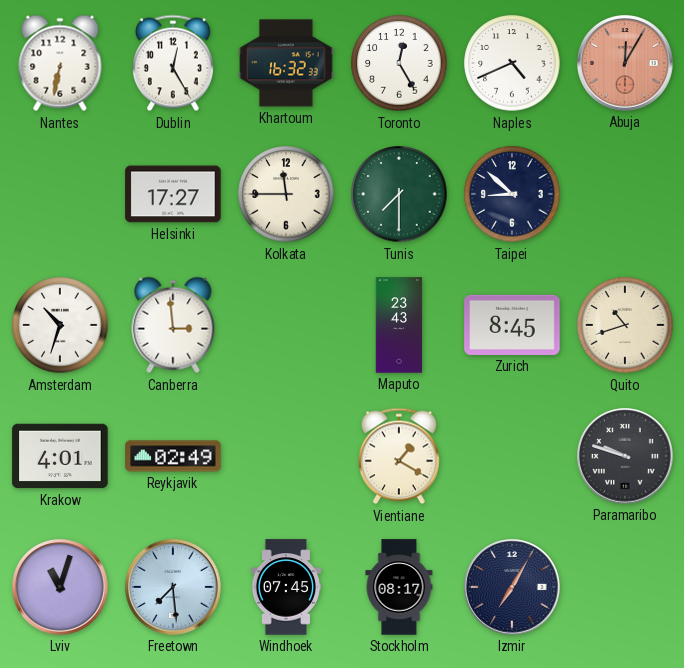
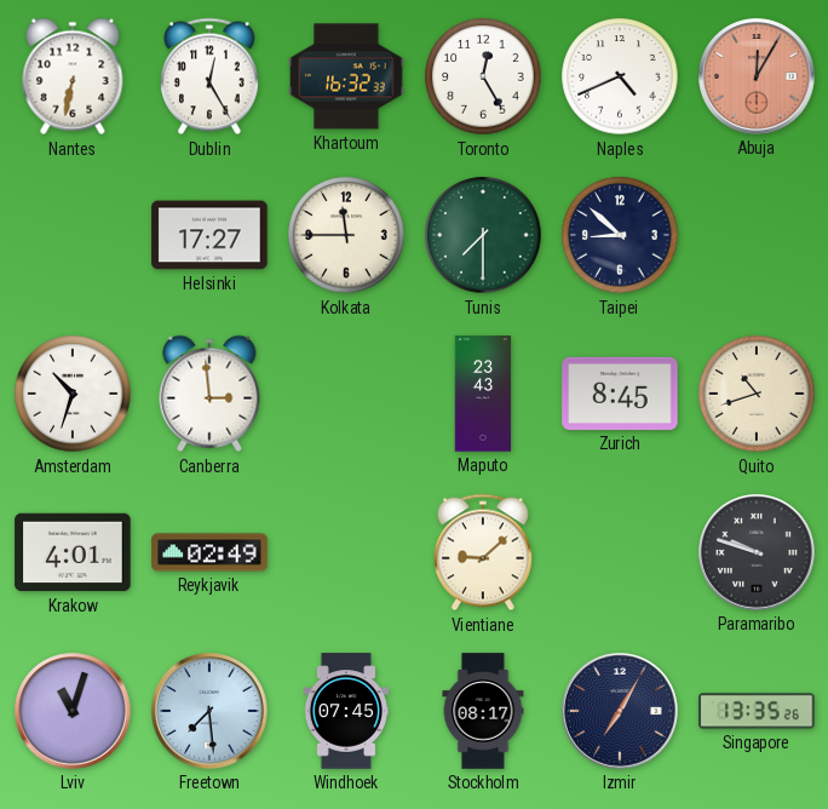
Vientiane: 1:20 -> 9:08
Singapore: none -> 13:35
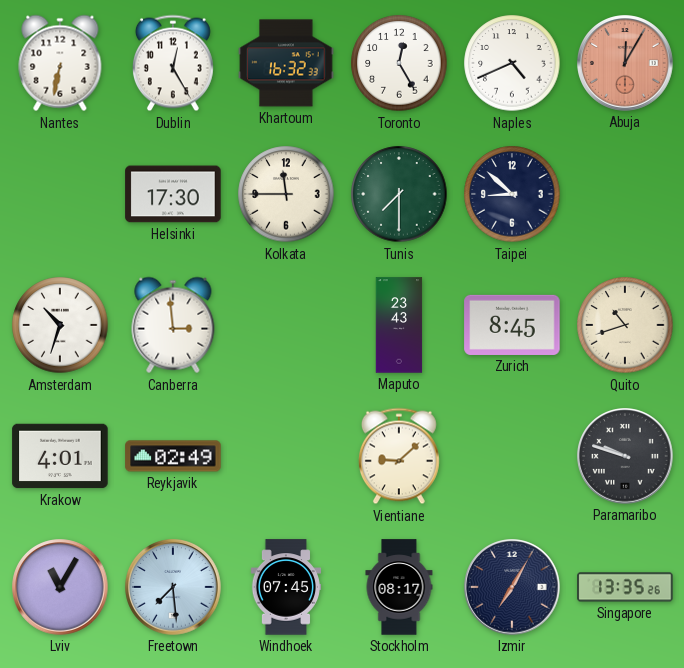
Helsinki: 17:27 -> 17:30
Lviv: 11:03 -> 11:05
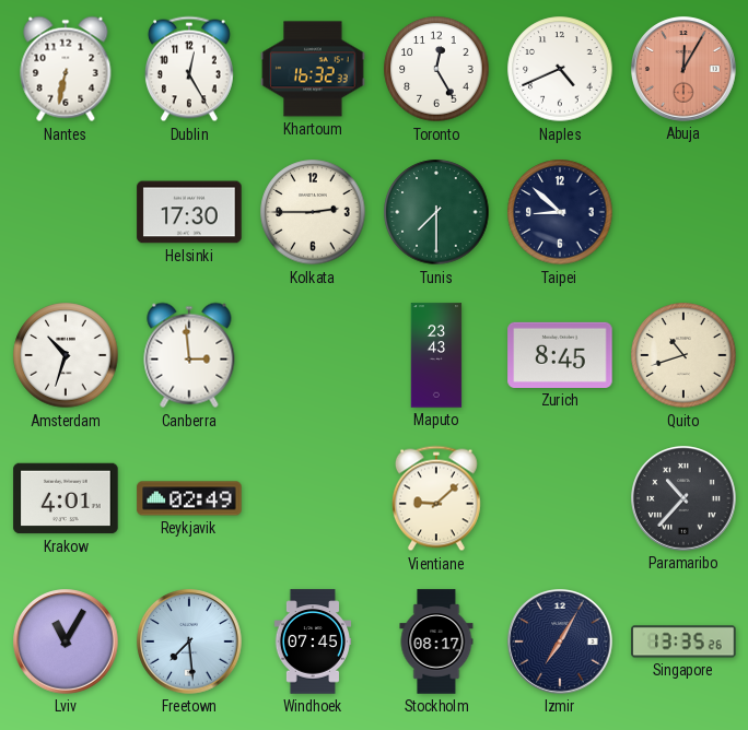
Kolkata: 11:45 -> 2:45
Paramaribo: 9:48 -> 10:37
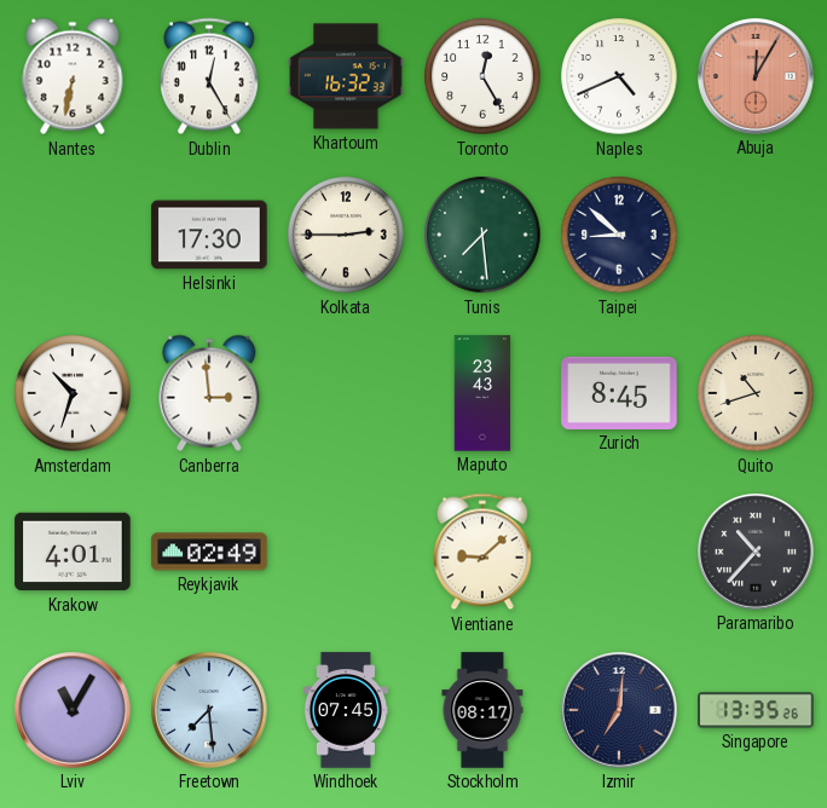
Tunis: 7:30 -> 7:29
Izmir: 7:05 -> 7:01
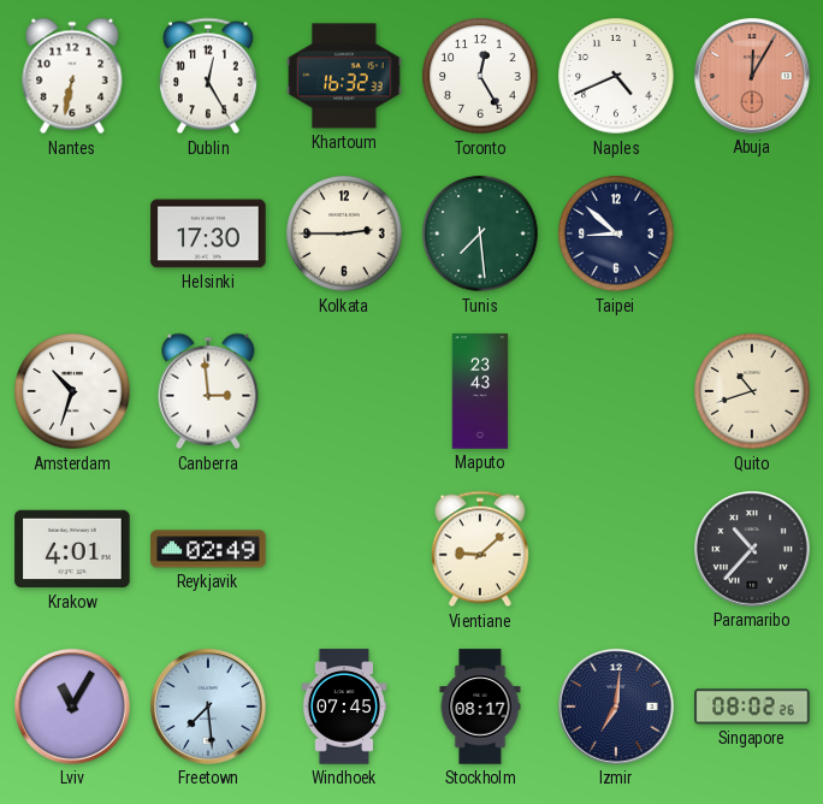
Zurich: 8:45 -> none
Singapore: 13:35 -> 08:02
